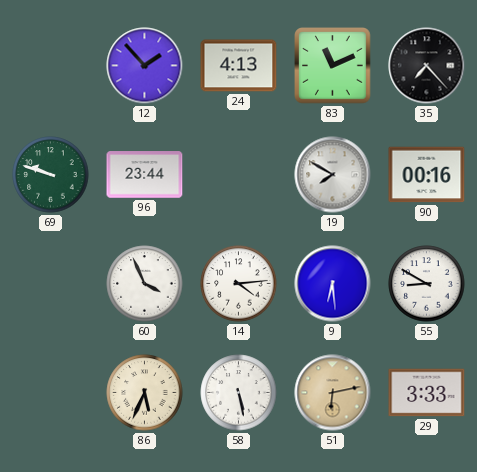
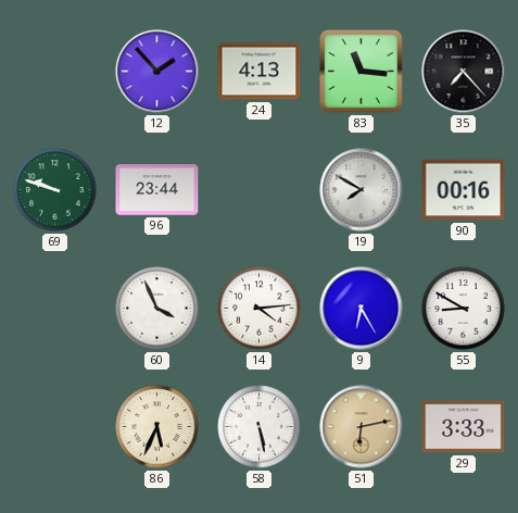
83: 11:11 -> 11:16
9: 6:29 -> 6:25
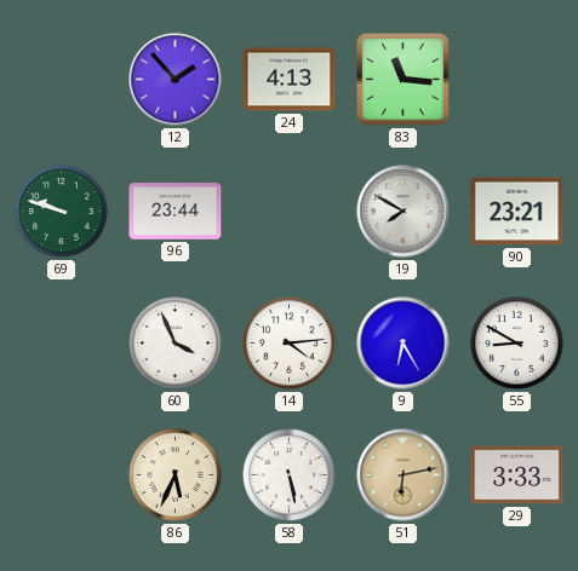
35: 7:23 -> none
90: 00:16 -> 23:21
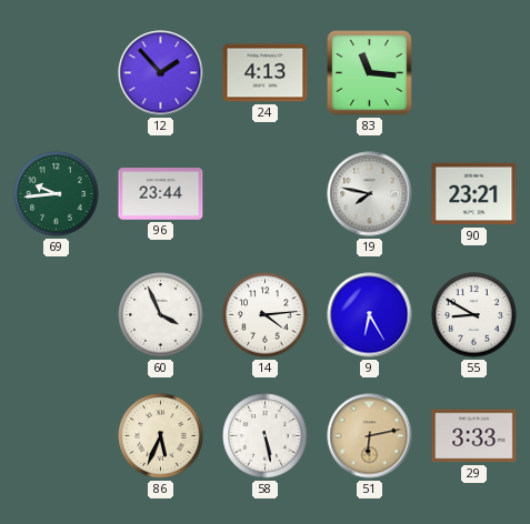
69: 9:48 -> 9:44
19: 7:50 -> 7:47
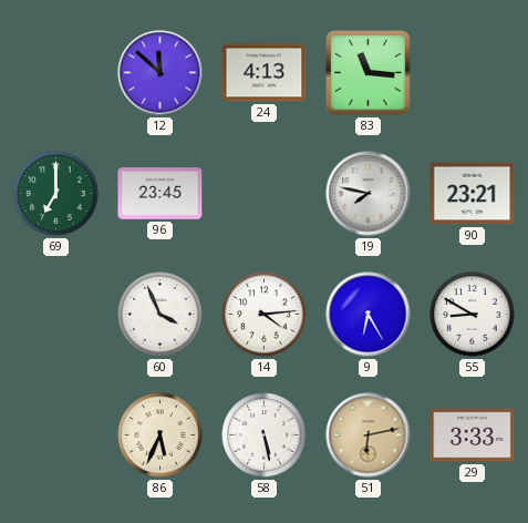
12: 1:53 -> 11:52
69: 9:44 -> 7:00
96: 23:44 -> 23:45
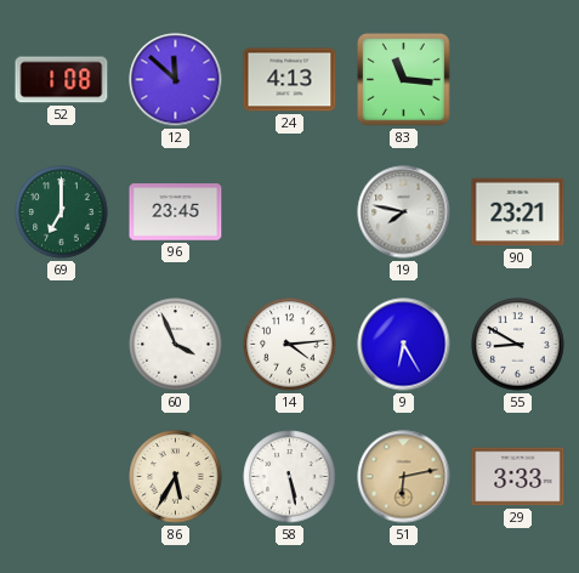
52: none -> 1:08
86: 5:34 -> 5:35
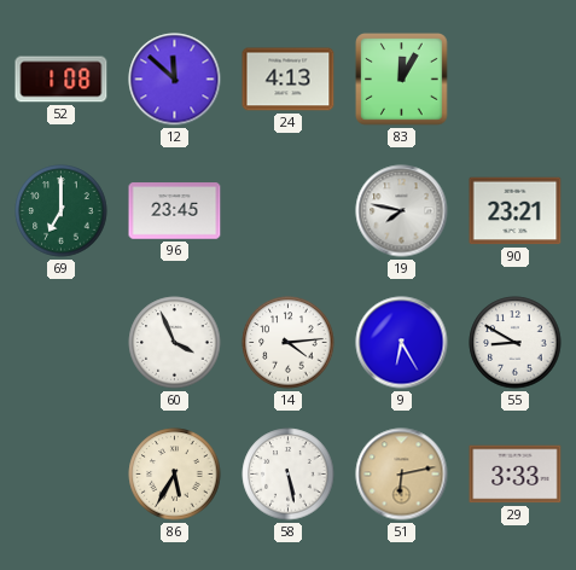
83: 11:16 -> 12:05
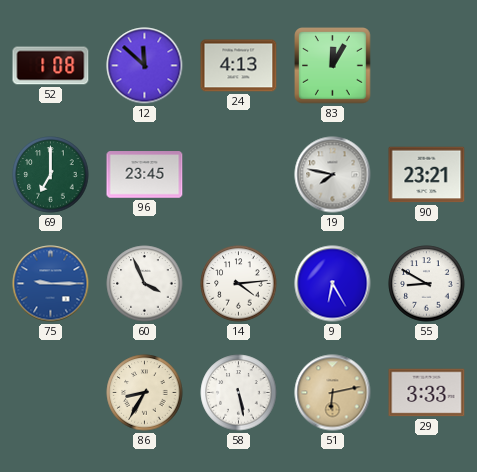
75: none -> 9:15
86: 5:35 -> 8:35
